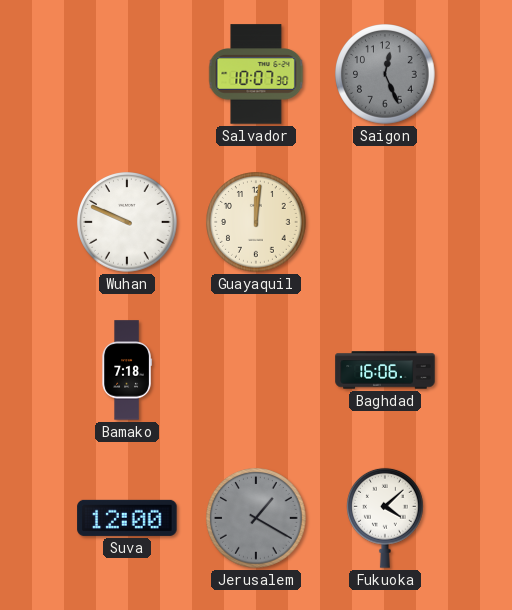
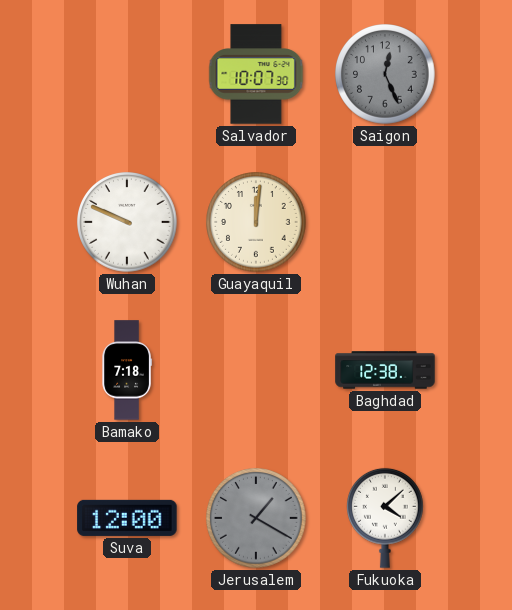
Baghdad: 16:06 -> 12:38
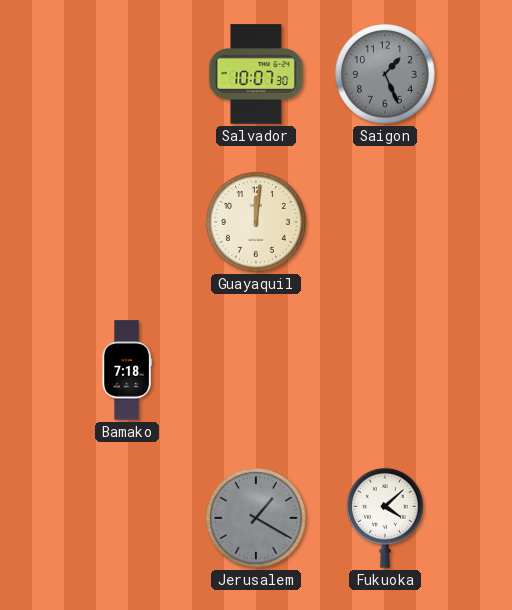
Saigon: 12:26 -> 1:26
Wuhan: 9:49 -> none
Baghdad: 12:38 -> none
Suva: 12:00 -> none
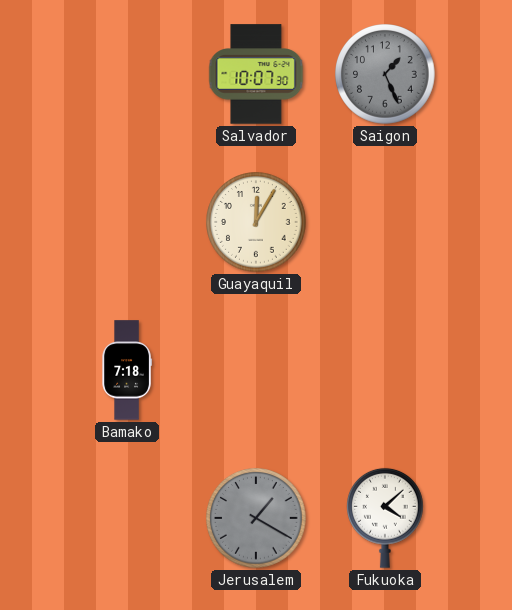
Guayaquil: 12:01 -> 12:05
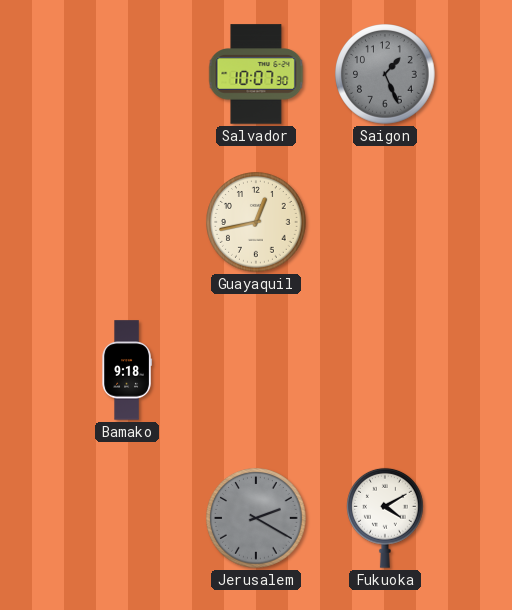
Guayaquil: 12:05 -> 12:43
Bamako: 7:18 -> 9:18
Jerusalem: 1:20 -> 2:20
Fukuoka: 4:08 -> 4:10
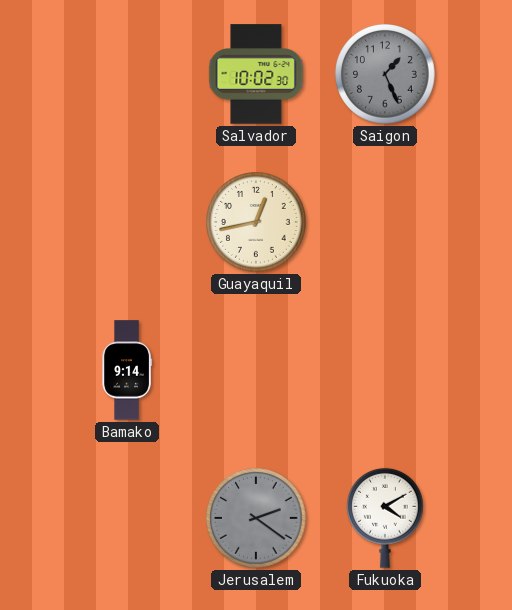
Salvador: 10:07 -> 10:02
Bamako: 9:18 -> 9:14
Jerusalem: 2:20 -> 2:21
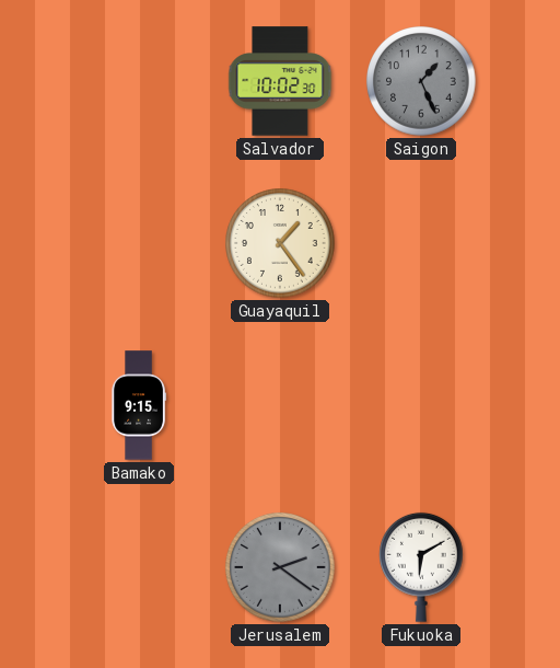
Guayaquil: 12:43 -> 1:24
Bamako: 9:14 -> 9:15
Fukuoka: 4:10 -> 6:10
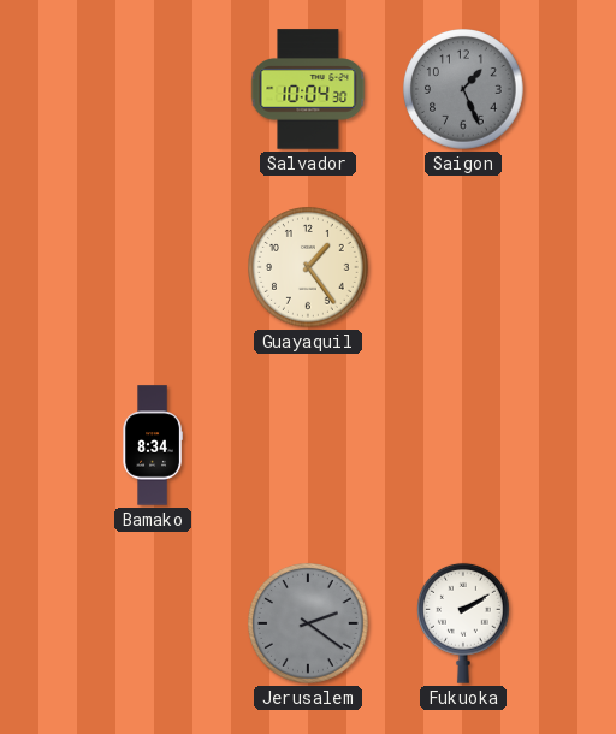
Salvador: 10:02 -> 10:04
Bamako: 9:15 -> 8:34
Fukuoka: 6:10 -> 2:10
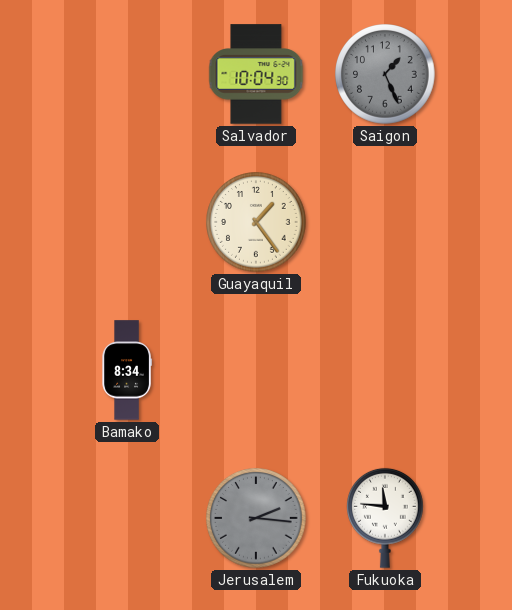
Jerusalem: 2:21 -> 2:16
Fukuoka: 2:10 -> 11:46
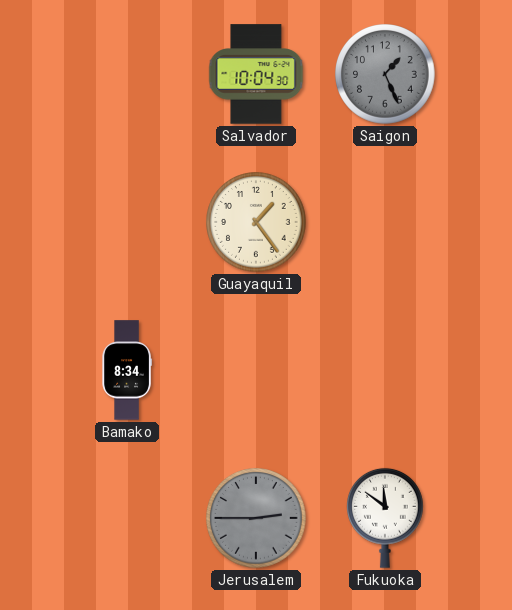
Jerusalem: 2:16 -> 2:45
Fukuoka: 11:46 -> 11:51
